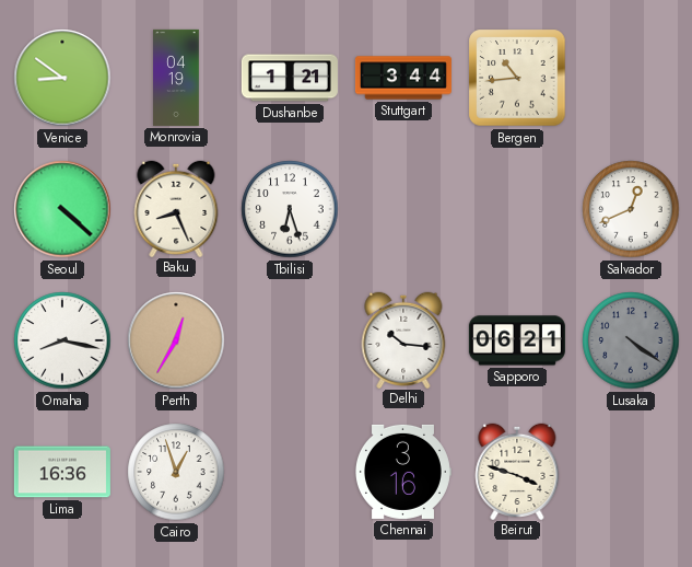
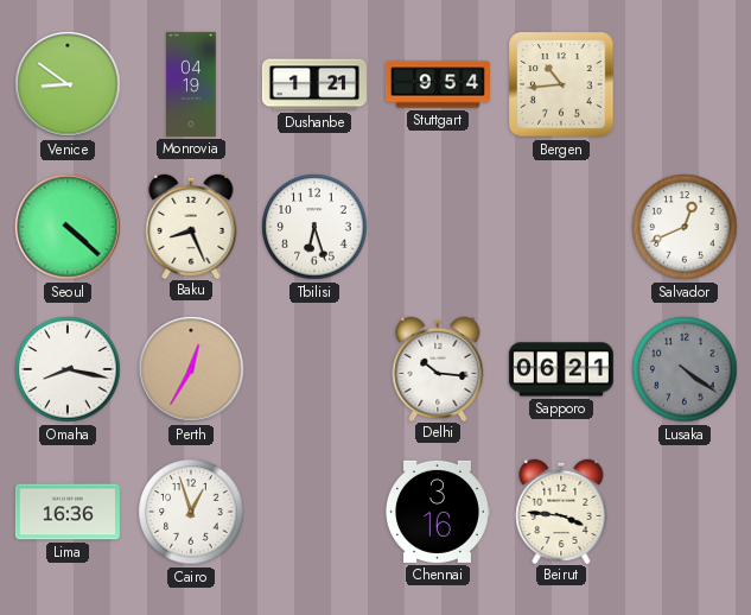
Stuttgart: 3:44 -> 9:54
Beirut: 3:48 -> 3:46
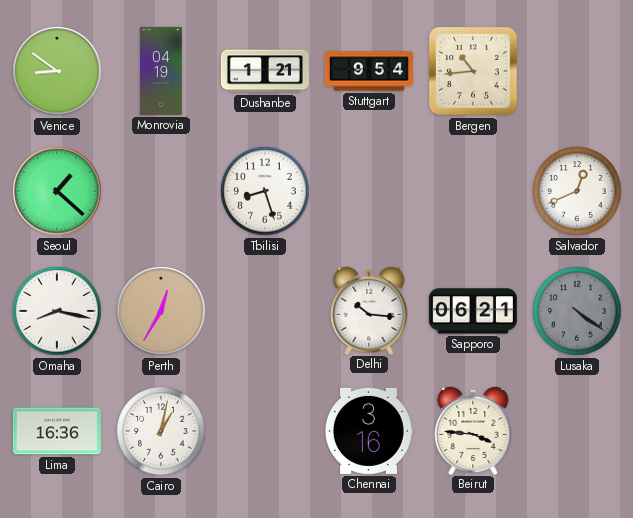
Seoul: 4:22 -> 1:22
Baku: 8:26 -> none
Tbilisi: 6:27 -> 8:27
Cairo: 12:57 -> 1:02
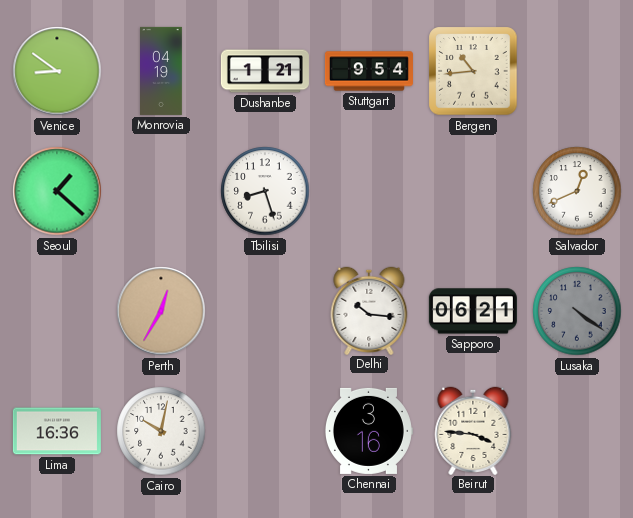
Omaha: 8:17 -> none
Cairo: 1:02 -> 10:02
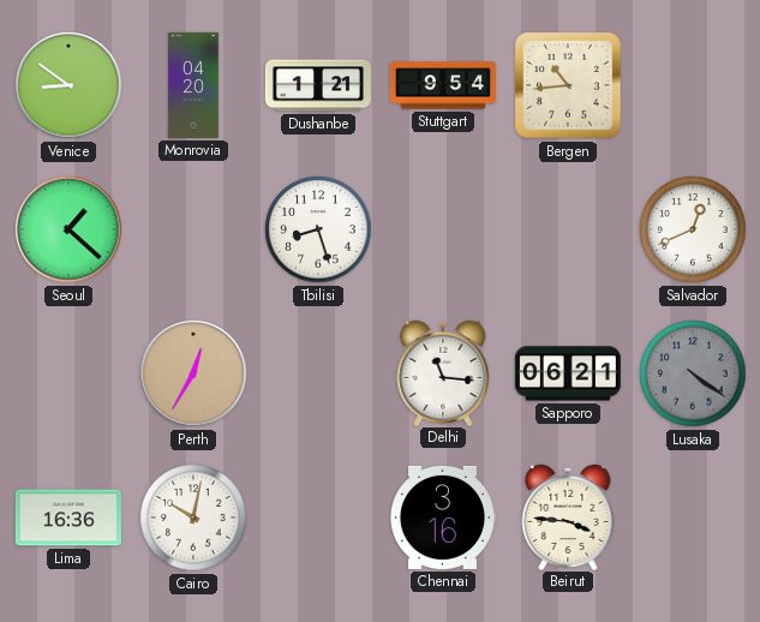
Monrovia: 04:19 -> 04:20
Delhi: 10:16 -> 11:16
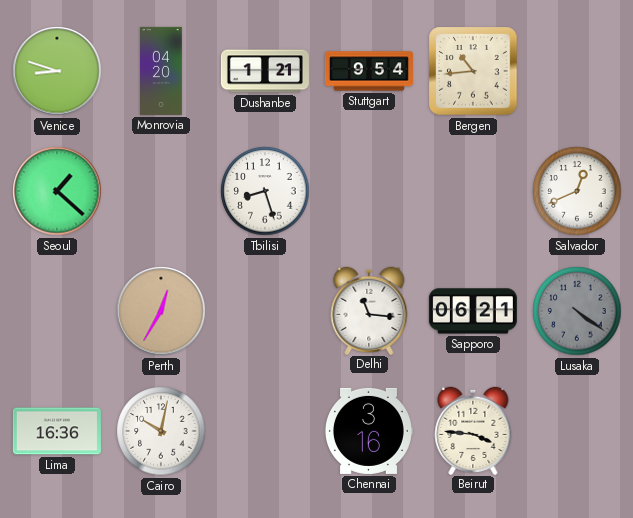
Venice: 8:51 -> 8:48
